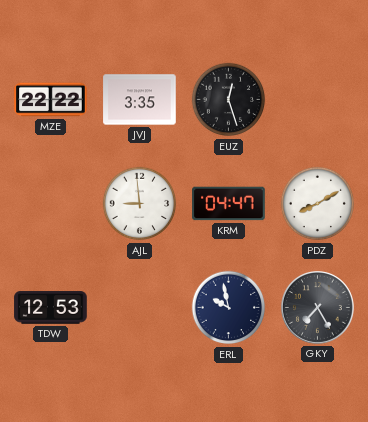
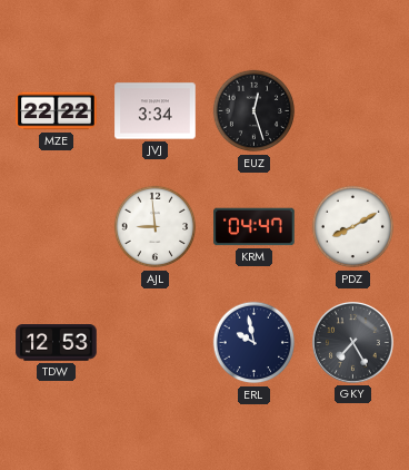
JVJ: 3:35 -> 3:34
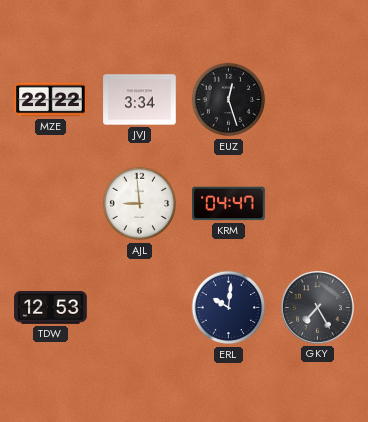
PDZ: 8:10 -> none
ERL: 9:58 -> 10:01
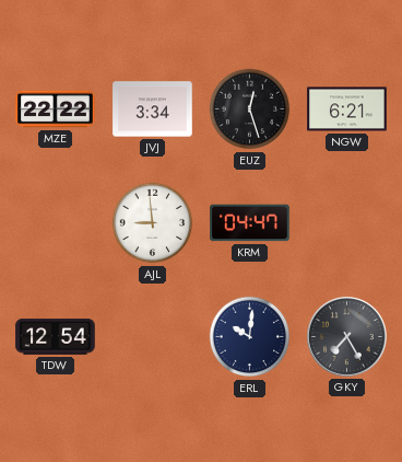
NGW: none -> 6:21
TDW: 12:53 -> 12:54
